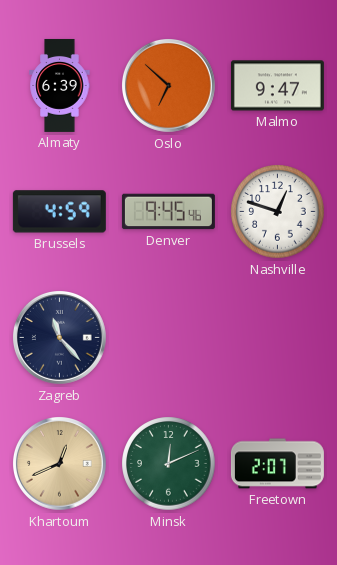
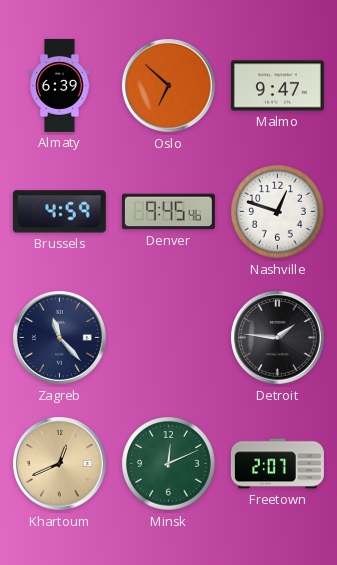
Detroit: none -> 1:46
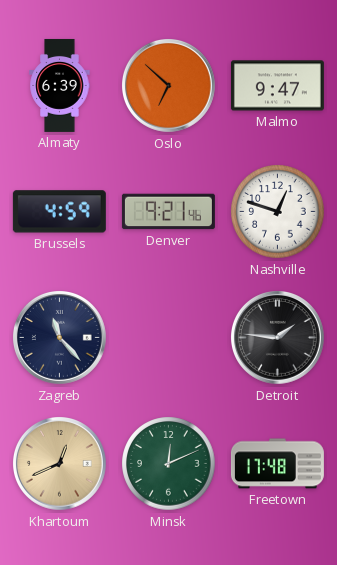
Denver: 9:45 -> 9:21
Freetown: 2:07 -> 17:48
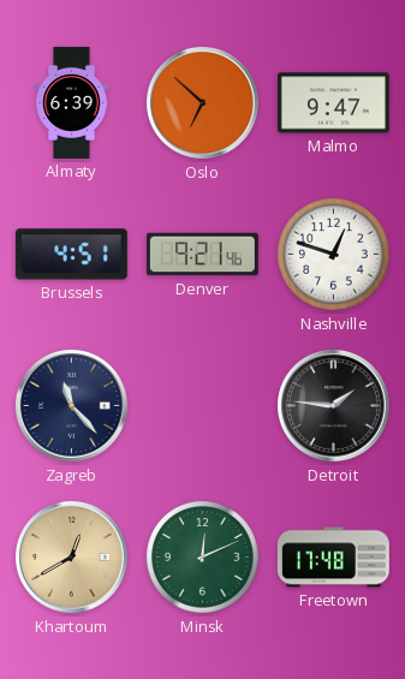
Brussels: 4:59 -> 4:51
Khartoum: 12:41 -> 12:40
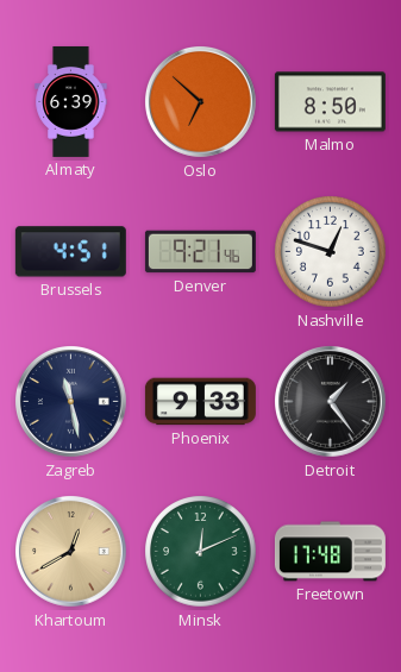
Malmo: 9:47 -> 8:50
Zagreb: 11:23 -> 11:28
Phoenix: none -> 9:33
Detroit: 1:46 -> 1:24
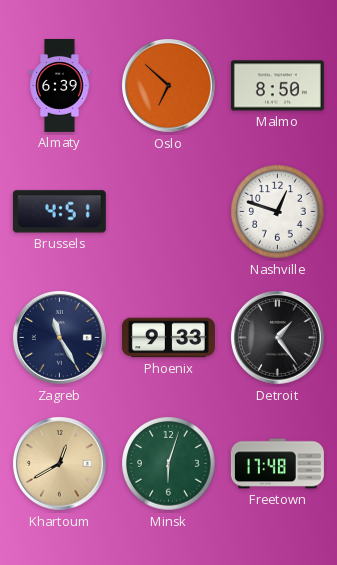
Denver: 9:21 -> none
Zagreb: 11:28 -> 11:25
Minsk: 12:11 -> 6:03
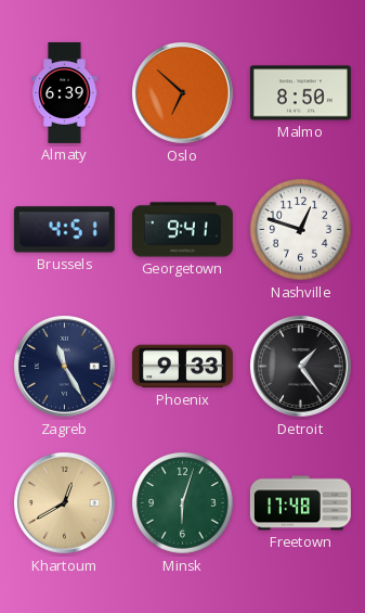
Georgetown: none -> 9:41
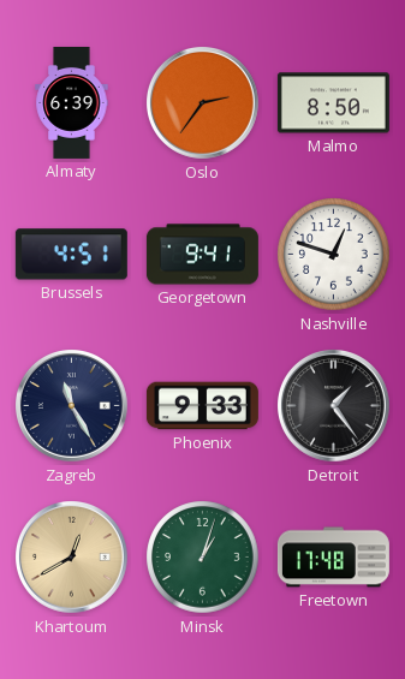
Oslo: 6:52 -> 2:36
Minsk: 6:03 -> 1:03
